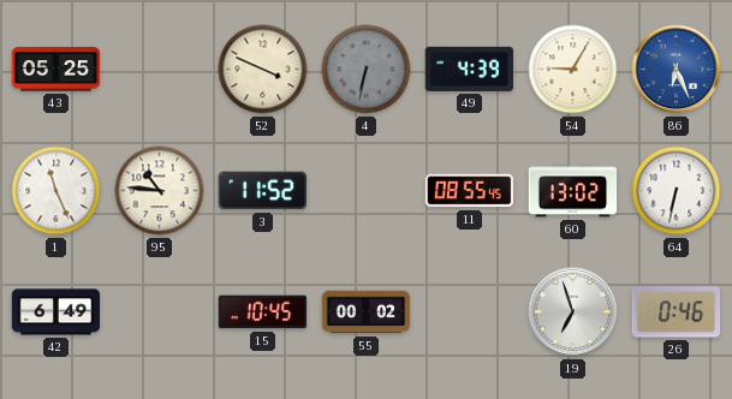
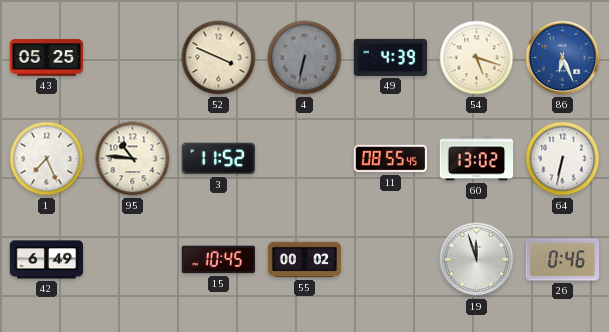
54: 9:05 -> 5:18
1: 11:26 -> 7:26
19: 6:57 -> 11:57
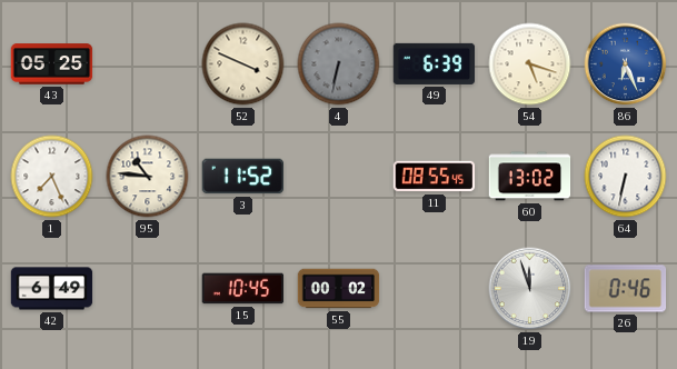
49: 4:39 -> 6:39
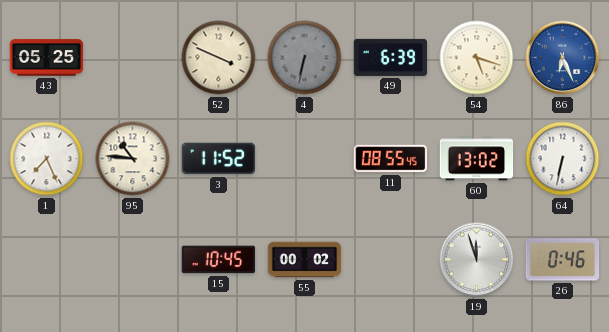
42: 6:49 -> none
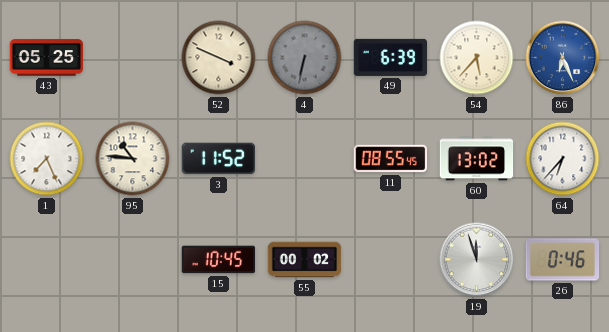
54: 5:18 -> 5:37
64: 6:32 -> 6:37
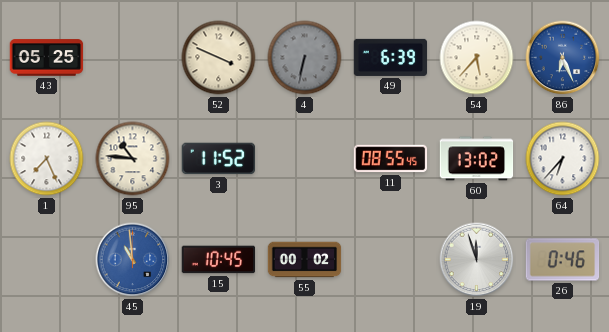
45: none -> 10:59
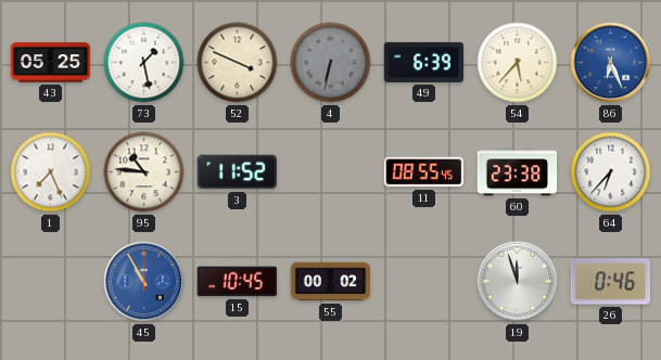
73: none -> 1:28
60: 13:02 -> 23:38
45: 10:59 -> 10:55
